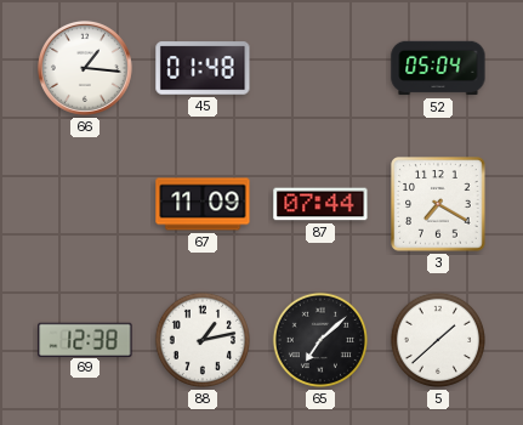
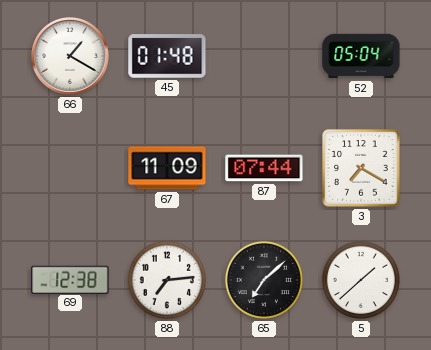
66: 1:16 -> 1:20
88: 1:13 -> 7:14
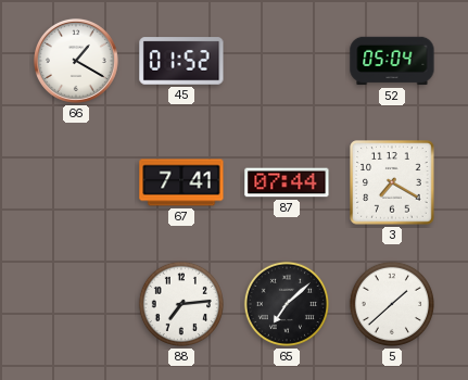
45: 01:48 -> 01:52
67: 11:09 -> 7:41
69: 12:38 -> none
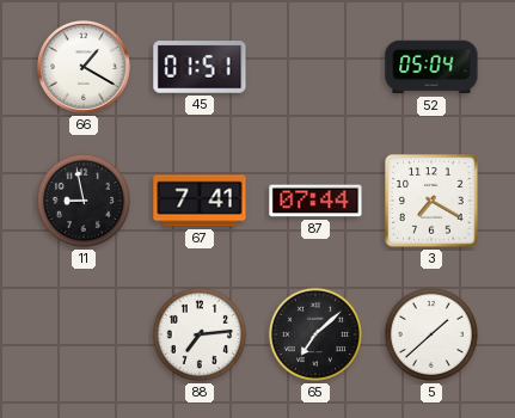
45: 01:52 -> 01:51
11: none -> 8:58
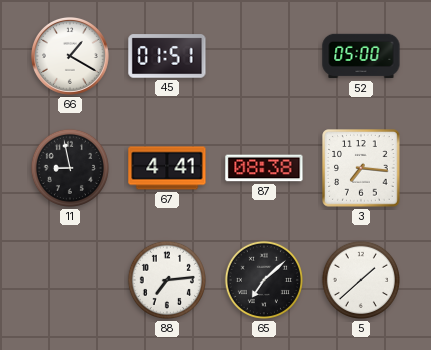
52: 05:04 -> 05:00
67: 7:41 -> 4:41
87: 07:44 -> 08:38
3: 7:20 -> 7:16
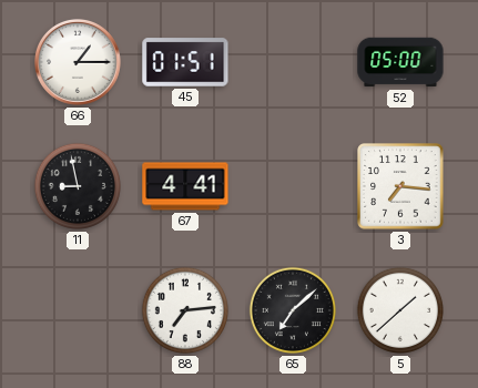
66: 1:20 -> 1:15
87: 08:38 -> none
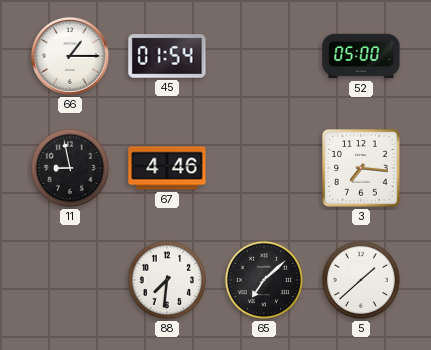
45: 01:51 -> 01:54
67: 4:41 -> 4:46
88: 7:14 -> 7:31
